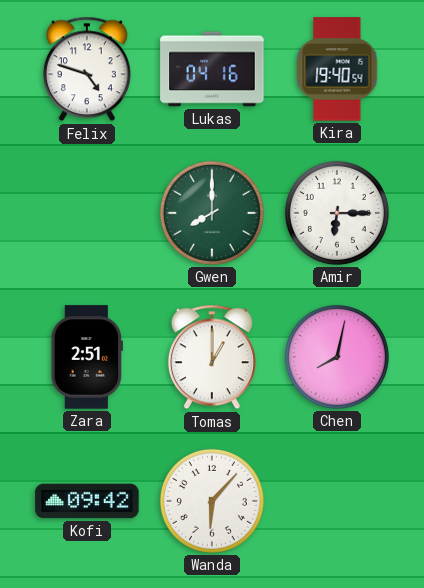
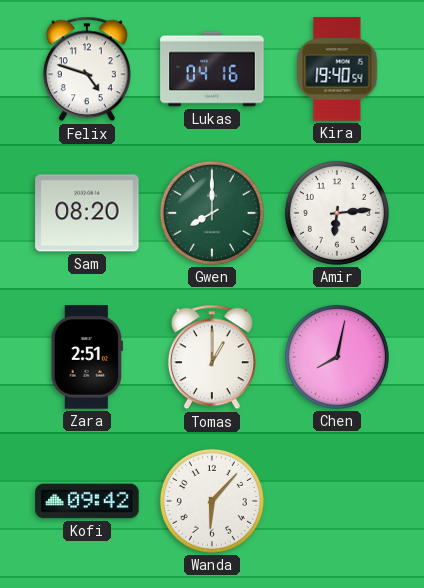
Sam: none -> 08:20
Amir: 6:15 -> 6:14
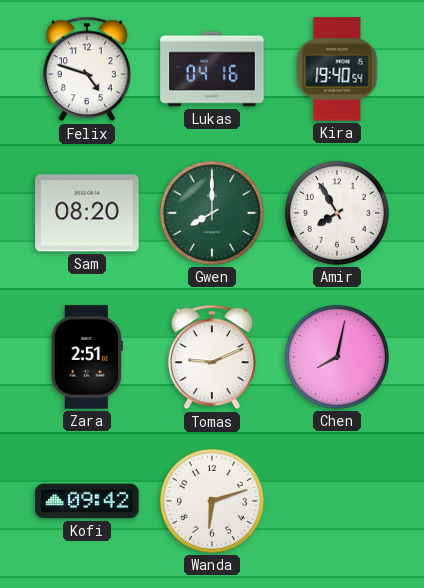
Amir: 6:14 -> 7:55
Tomas: 1:00 -> 9:11
Wanda: 6:07 -> 6:12
